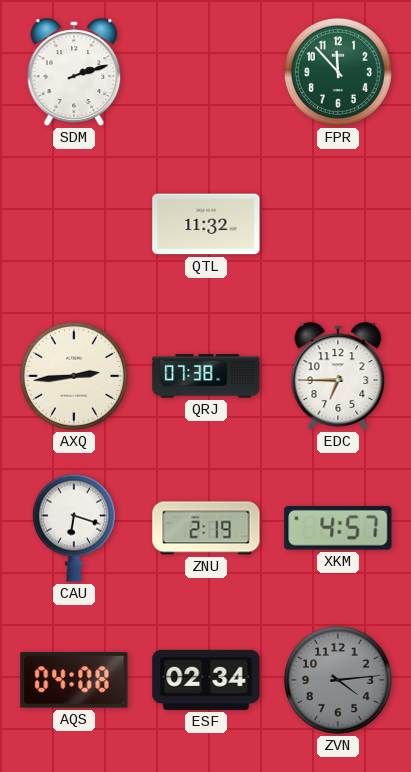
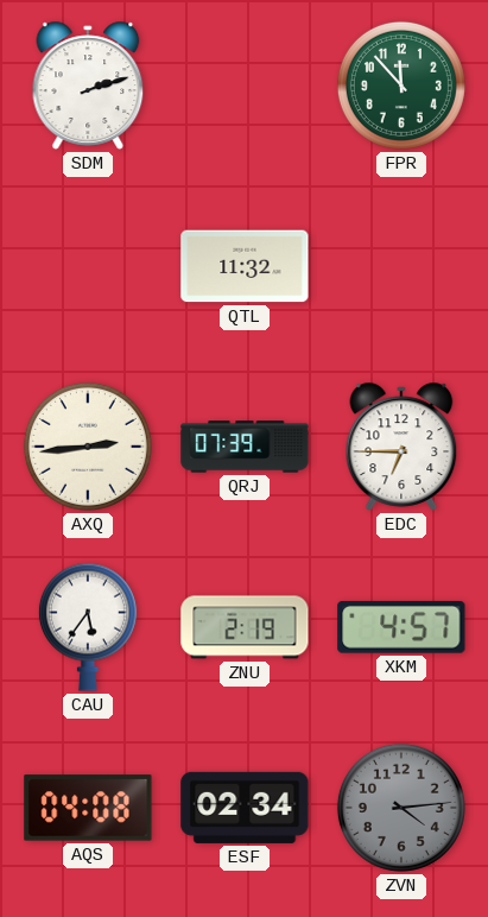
QRJ: 07:38 -> 07:39
CAU: 6:18 -> 5:36
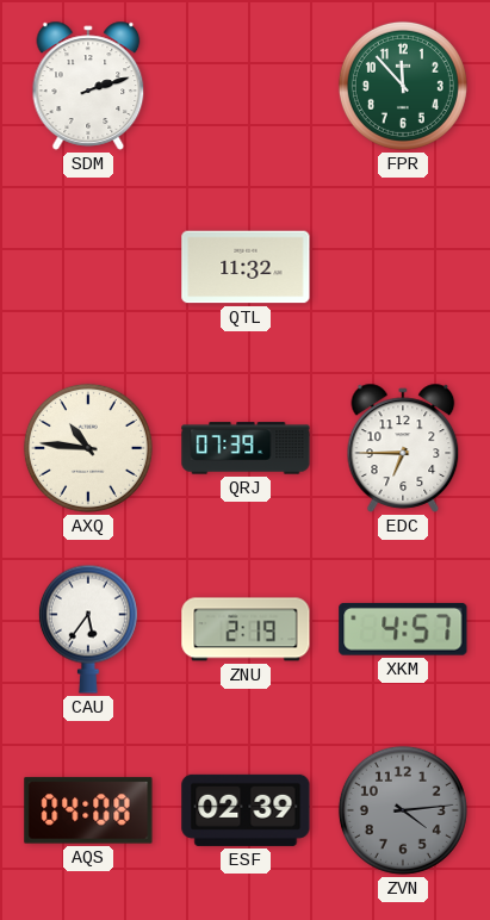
AXQ: 2:44 -> 10:46
ESF: 02:34 -> 02:39
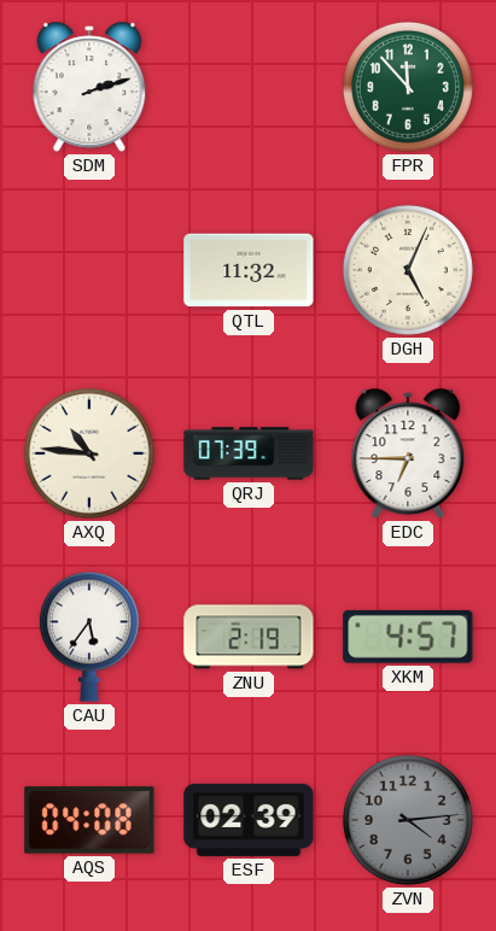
DGH: none -> 5:04
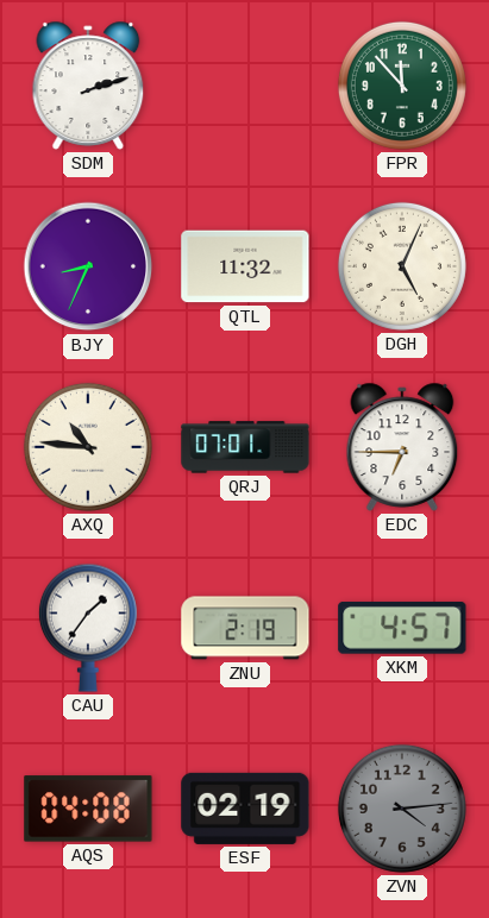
BJY: none -> 8:34
QRJ: 07:39 -> 07:01
CAU: 5:36 -> 1:36
ESF: 02:39 -> 02:19
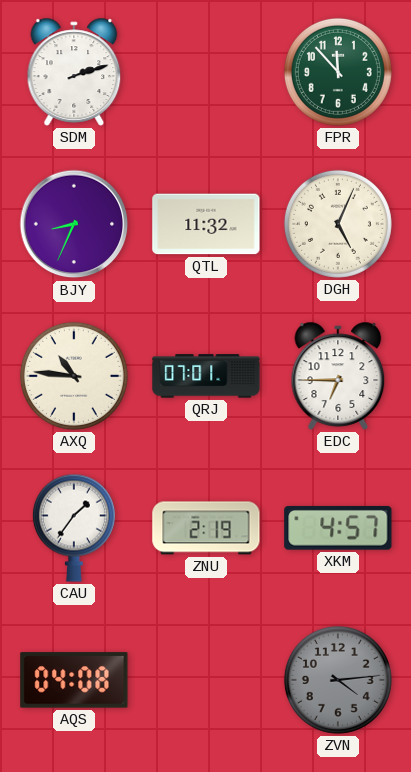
ESF: 02:19 -> none
